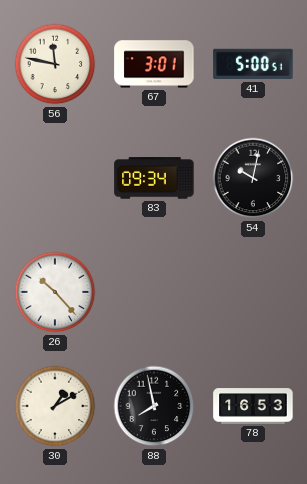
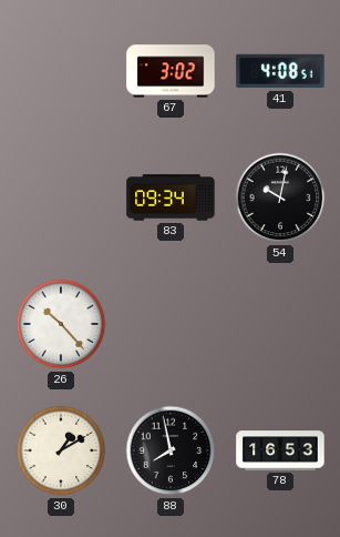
56: 11:47 -> none
67: 3:01 -> 3:02
41: 5:00 -> 4:08
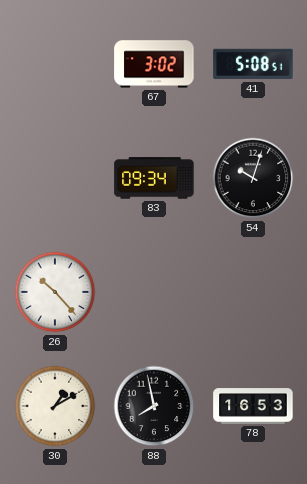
41: 4:08 -> 5:08
54: 10:02 -> 10:03
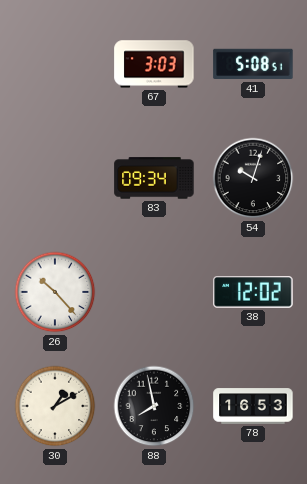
67: 3:02 -> 3:03
38: none -> 12:02
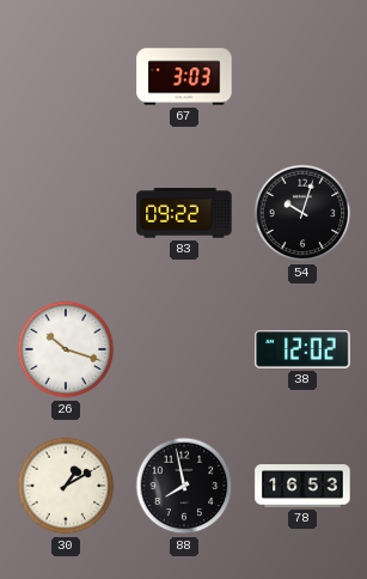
41: 5:08 -> none
83: 09:34 -> 09:22
26: 10:23 -> 10:18
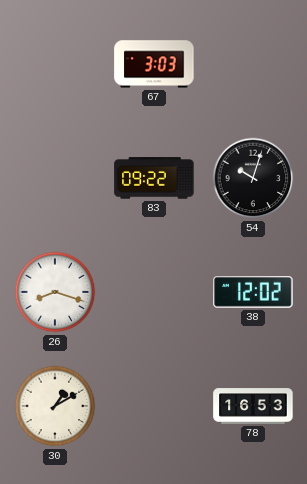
26: 10:18 -> 8:18
88: 7:58 -> none
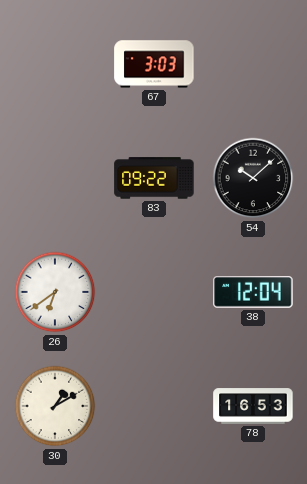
54: 10:03 -> 10:08
26: 8:18 -> 6:39
38: 12:02 -> 12:04
